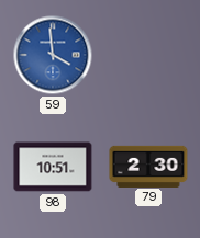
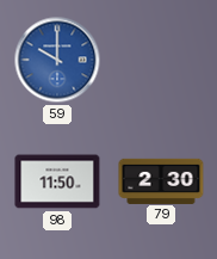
59: 3:59 -> 10:00
98: 10:51 -> 11:50
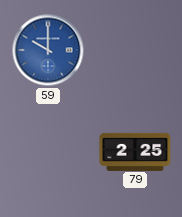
98: 11:50 -> none
79: 2:30 -> 2:25
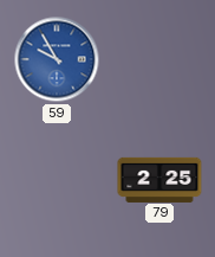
59: 10:00 -> 9:55
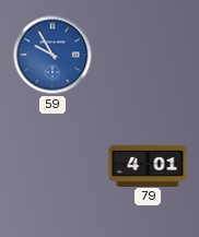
79: 2:25 -> 4:01
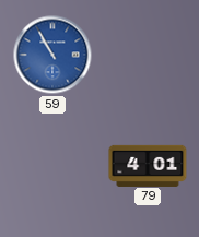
59: 9:55 -> 10:55
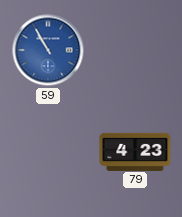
79: 4:01 -> 4:23
